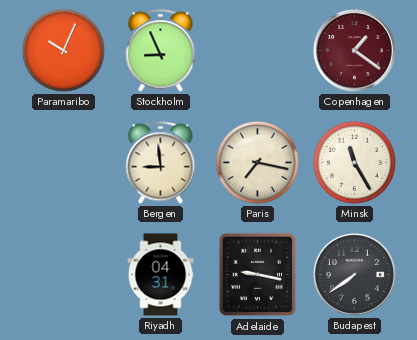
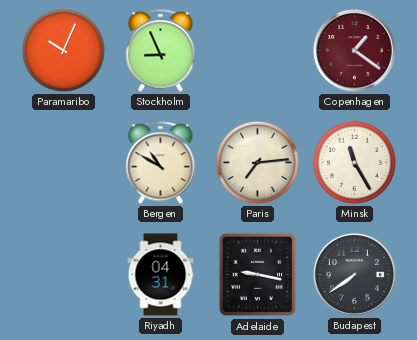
Bergen: 8:59 -> 10:50
Paris: 7:17 -> 7:14
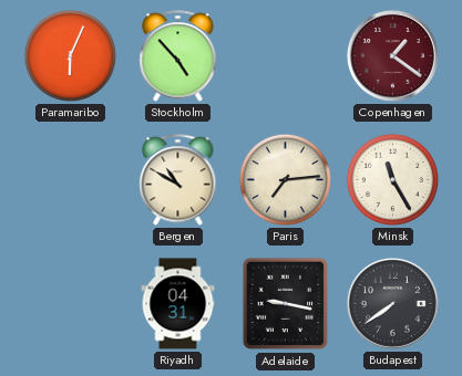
Paramaribo: 10:04 -> 6:04
Stockholm: 8:56 -> 4:53
